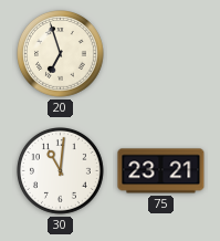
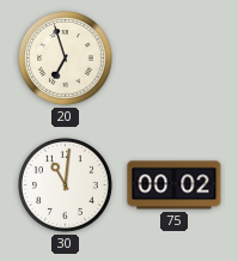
75: 23:21 -> 00:02
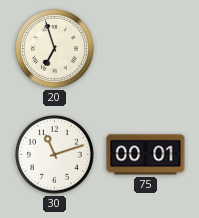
30: 11:01 -> 11:12
75: 00:02 -> 00:01
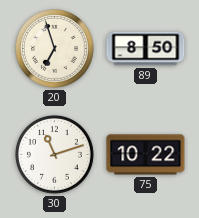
89: none -> 8:50
75: 00:01 -> 10:22
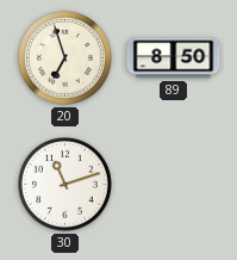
75: 10:22 -> none
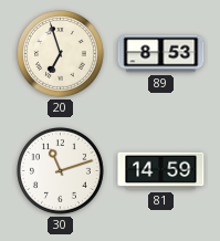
89: 8:50 -> 8:53
81: none -> 14:59
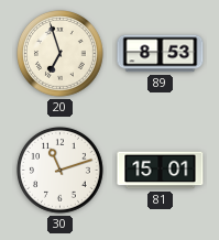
81: 14:59 -> 15:01
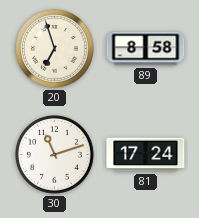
89: 8:53 -> 8:58
81: 15:01 -> 17:24
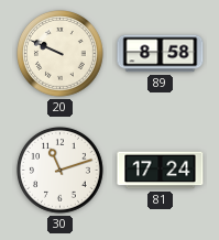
20: 6:57 -> 9:49
